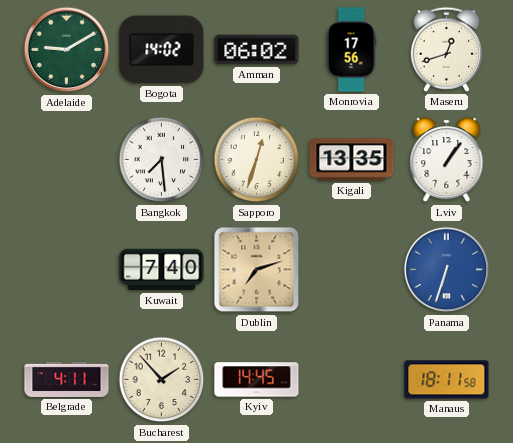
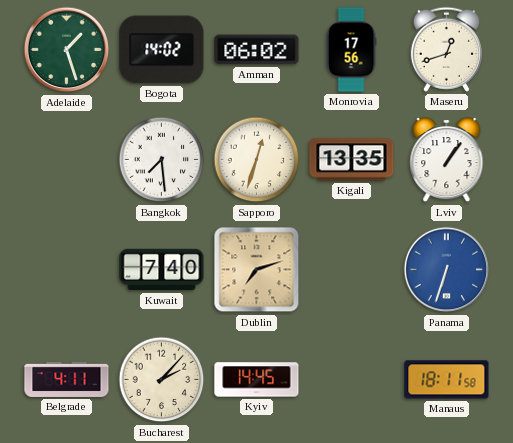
Adelaide: 9:10 -> 1:27
Bucharest: 1:53 -> 2:07
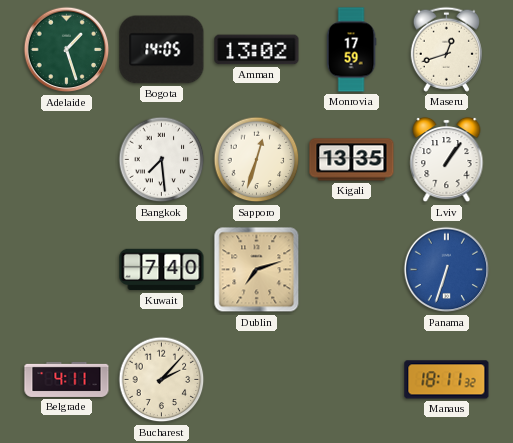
Bogota: 14:02 -> 14:05
Amman: 06:02 -> 13:02
Monrovia: 17:56 -> 17:59
Kyiv: 14:45 -> none
Manaus: 18:11:58 -> 18:11:32
